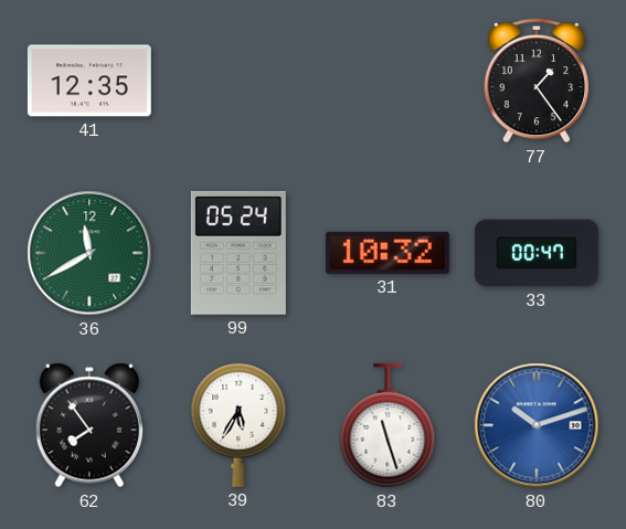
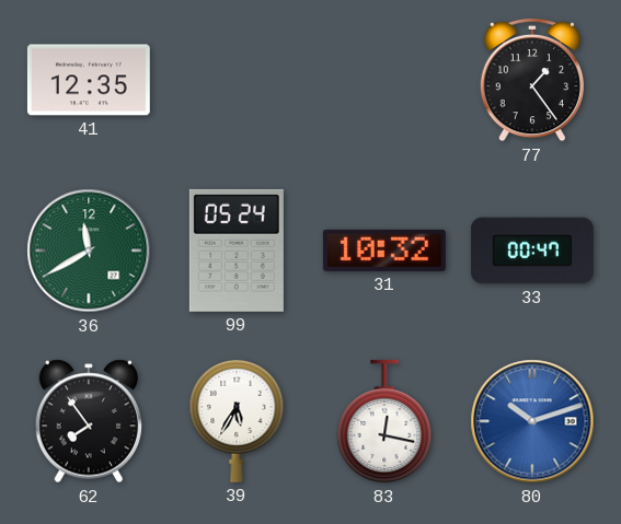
83: 11:27 -> 12:17
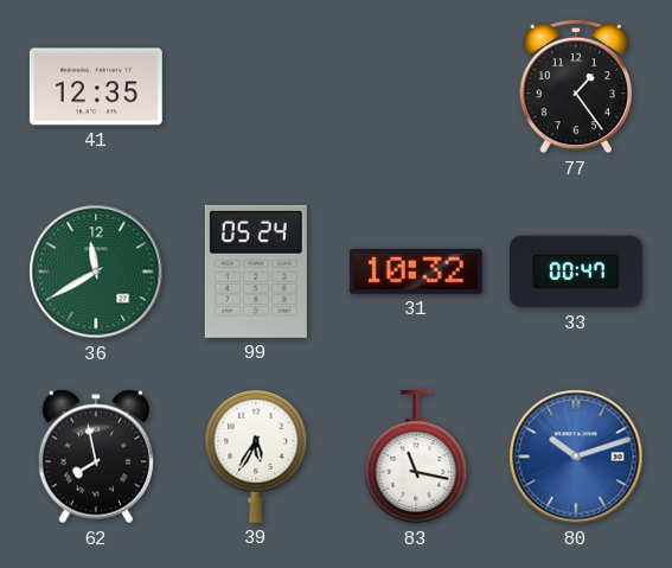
62: 7:54 -> 7:58
83: 12:17 -> 11:17
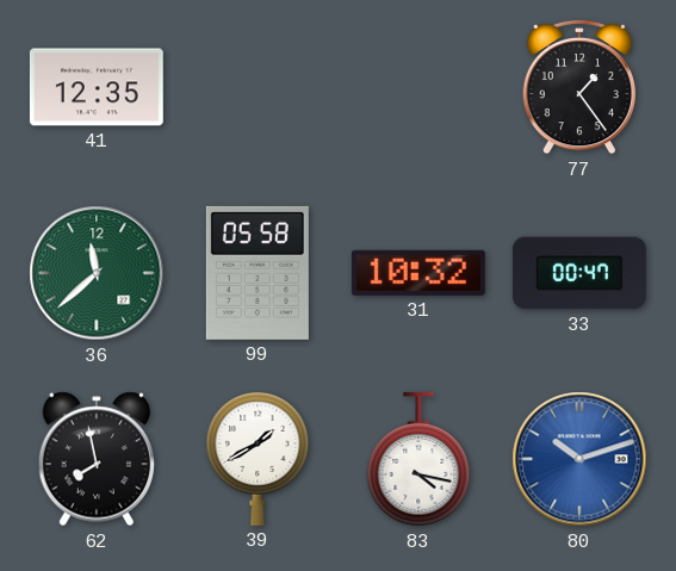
36: 11:40 -> 11:38
99: 05:24 -> 05:58
39: 5:35 -> 1:40
83: 11:17 -> 4:17
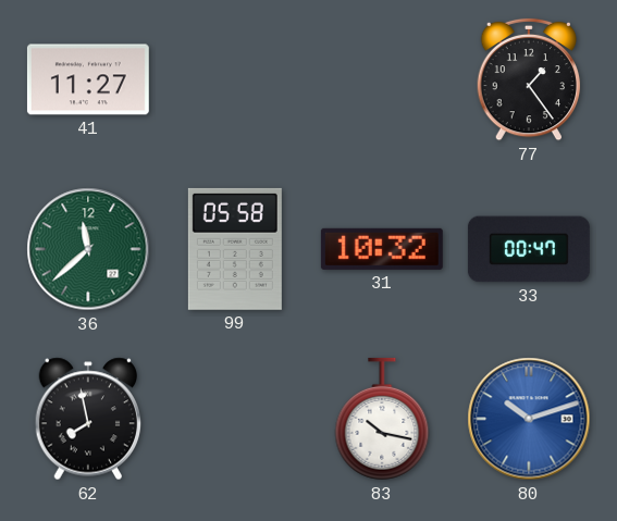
41: 12:35 -> 11:27
39: 1:40 -> none
83: 4:17 -> 10:17
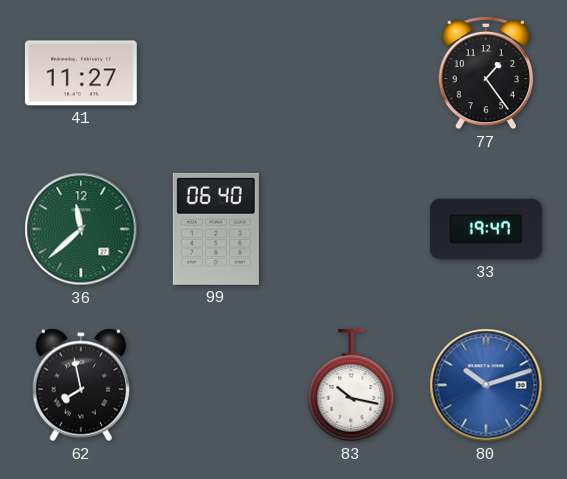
99: 05:58 -> 06:40
31: 10:32 -> none
33: 00:47 -> 19:47
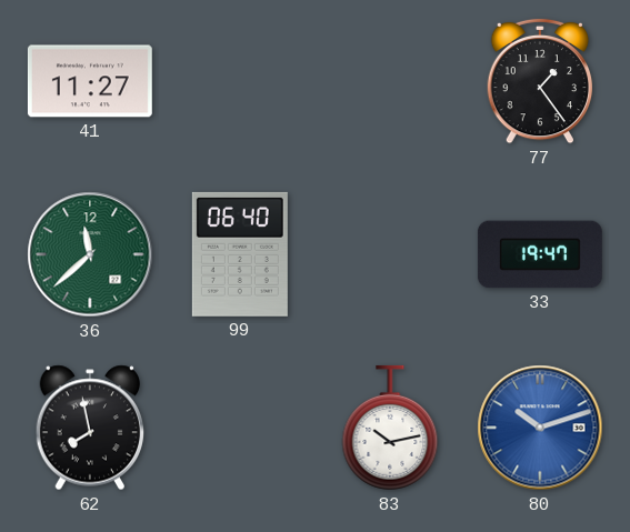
83: 10:17 -> 10:13
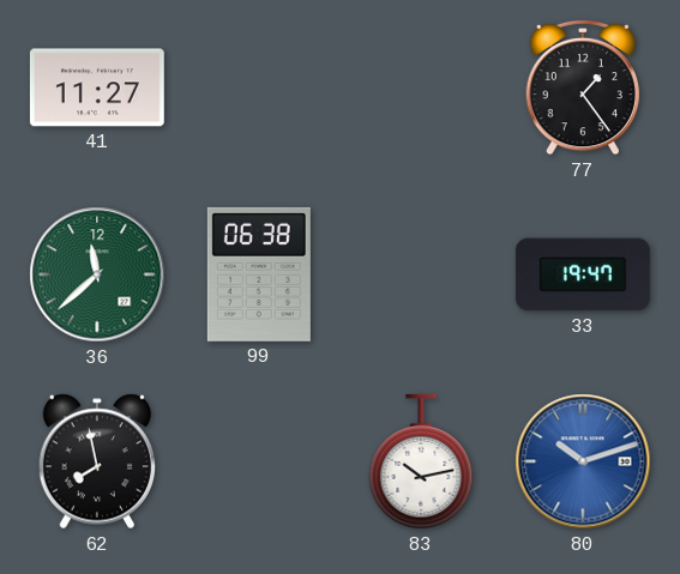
99: 06:40 -> 06:38
